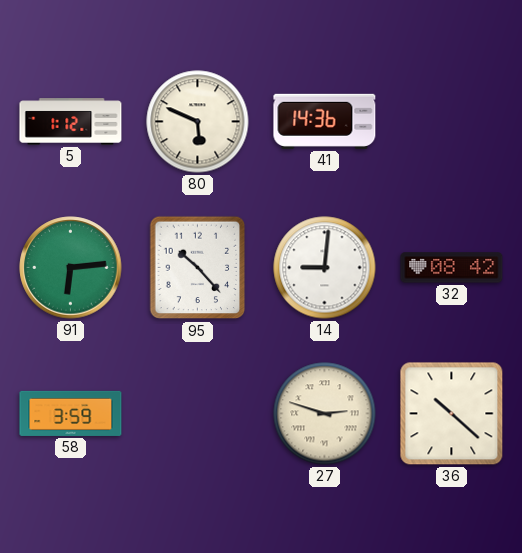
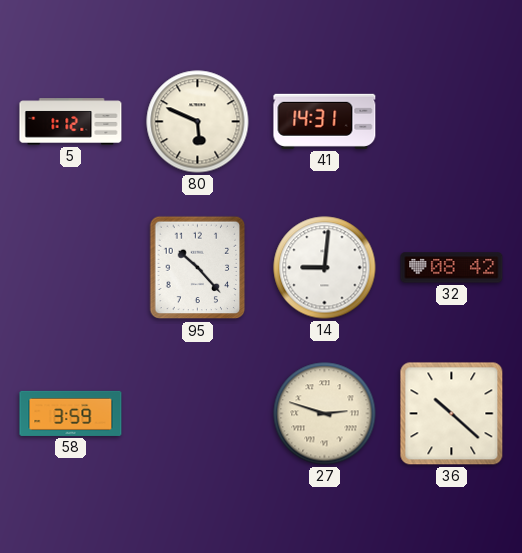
41: 14:36 -> 14:31
91: 6:14 -> none
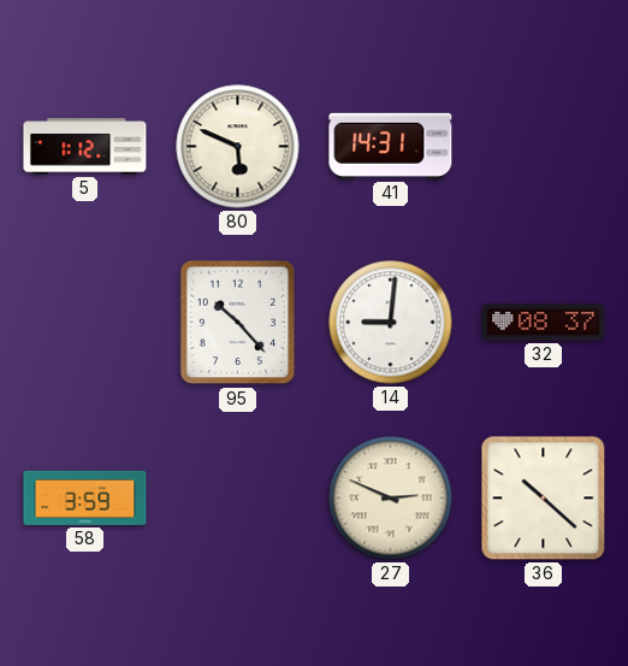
32: 08:42 -> 08:37
27: 2:48 -> 2:49
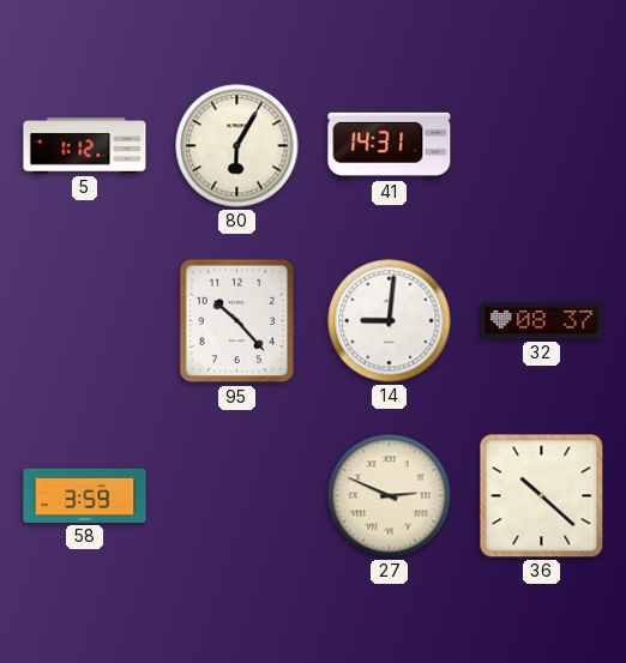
80: 5:49 -> 6:05
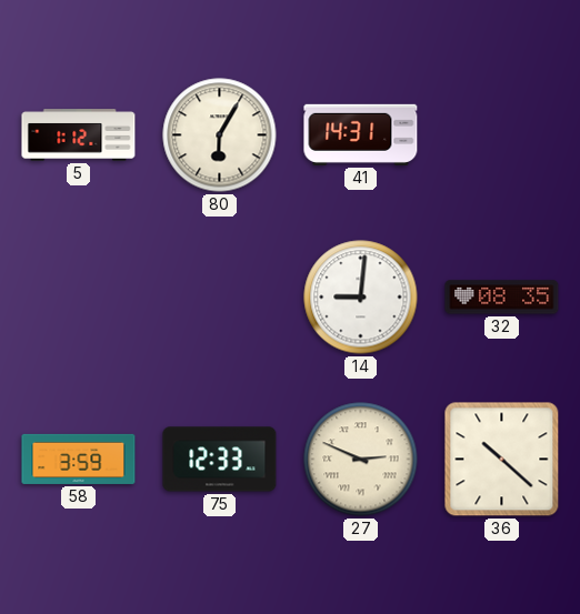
95: 10:23 -> none
32: 08:37 -> 08:35
75: none -> 12:33
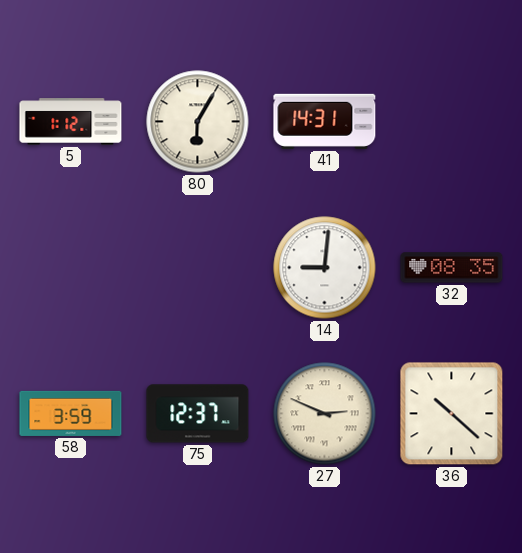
75: 12:33 -> 12:37
